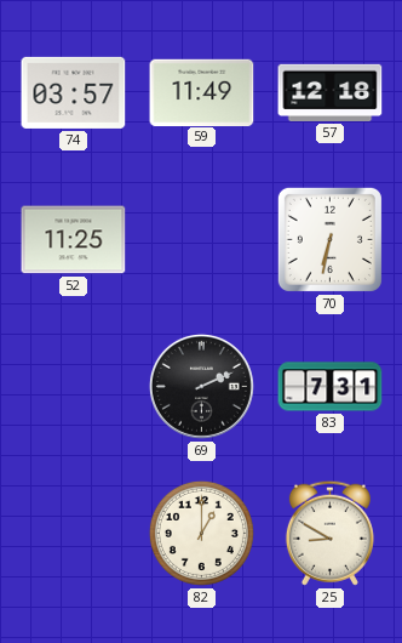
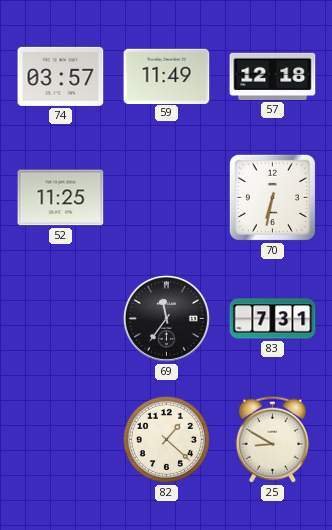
69: 2:11 -> 11:36
82: 1:00 -> 1:22
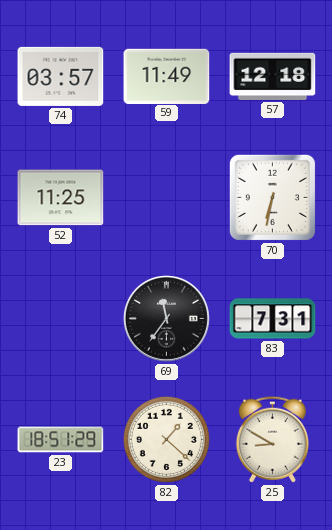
23: none -> 18:51
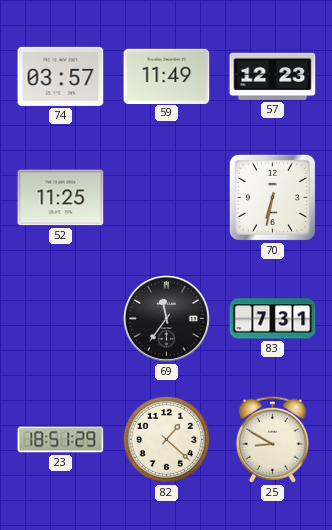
57: 12:18 -> 12:23
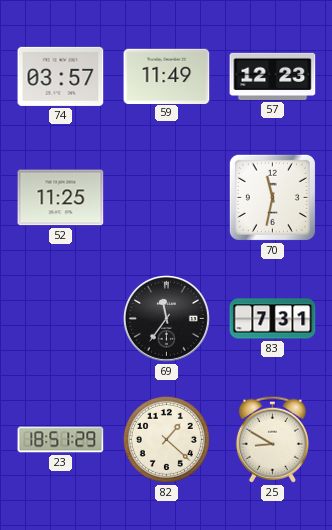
70: 6:32 -> 11:32
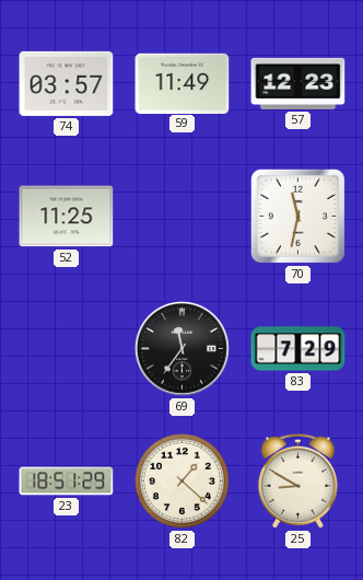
83: 7:31 -> 7:29
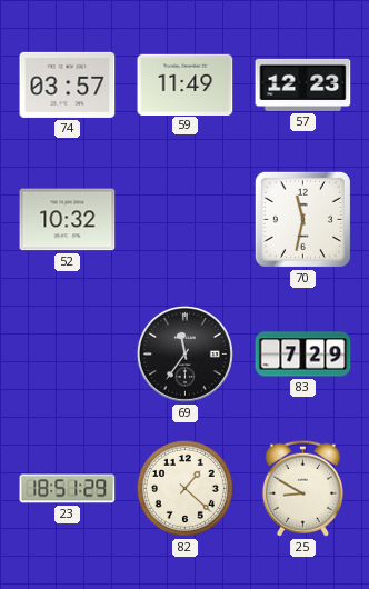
52: 11:25 -> 10:32
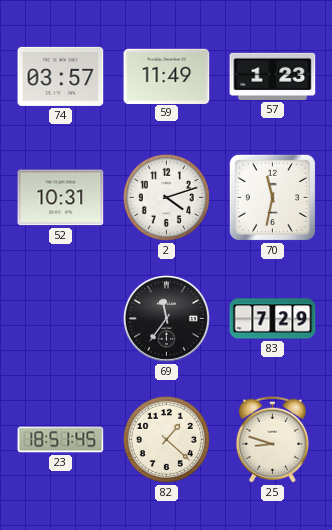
57: 12:23 -> 1:23
52: 10:32 -> 10:31
2: none -> 4:12
23: 18:51:29 -> 18:51:45
25: 8:50 -> 8:48
